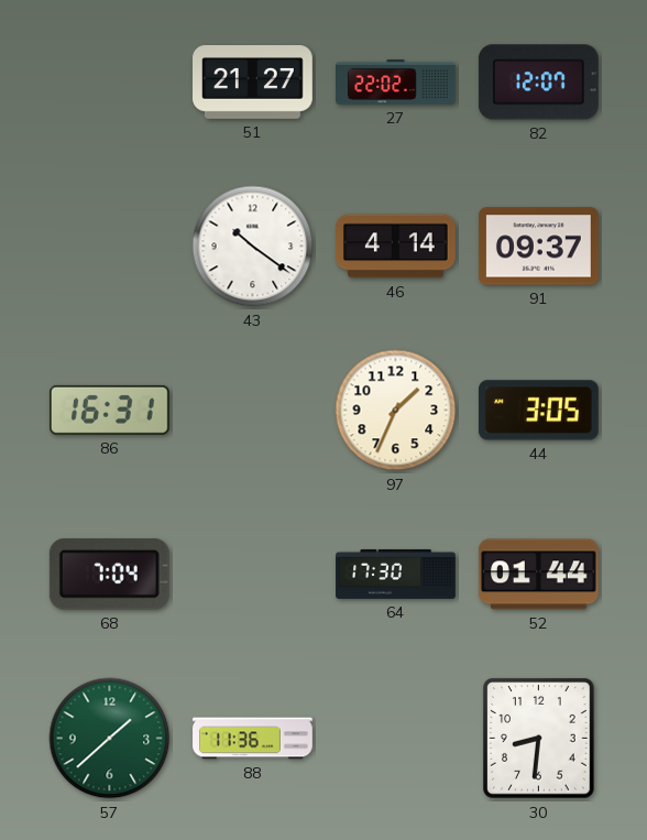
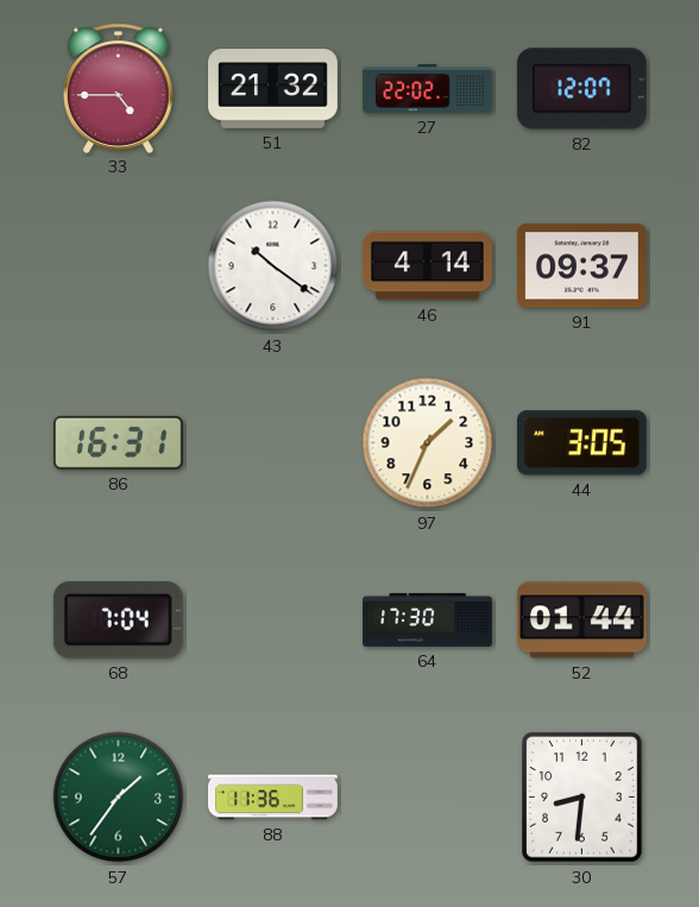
33: none -> 4:45
51: 21:27 -> 21:32
57: 1:38 -> 1:36
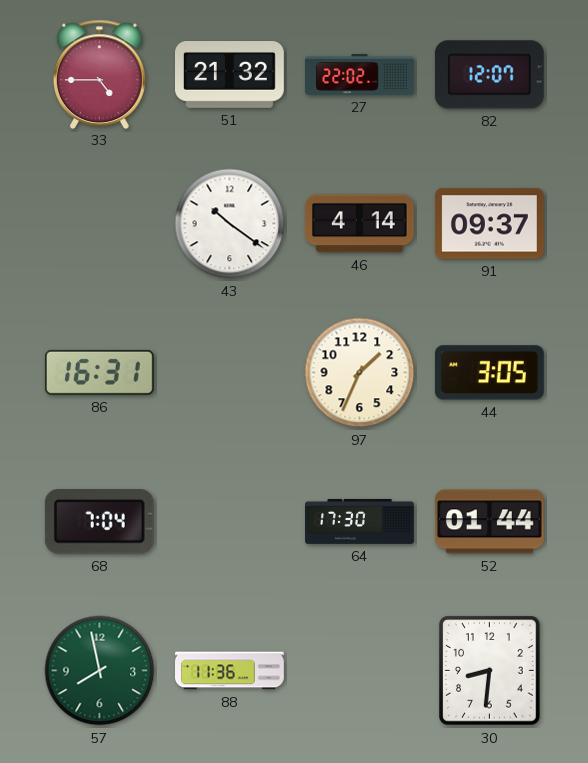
57: 1:36 -> 7:58
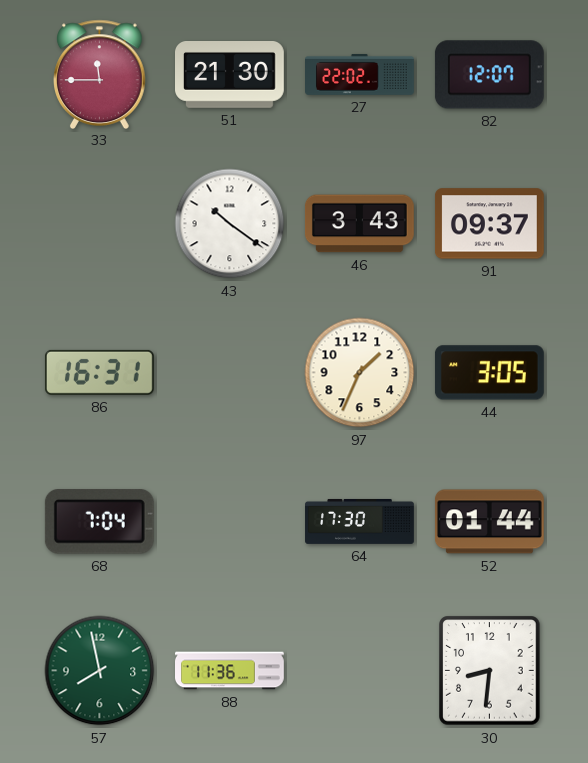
33: 4:45 -> 11:45
51: 21:32 -> 21:30
46: 4:14 -> 3:43
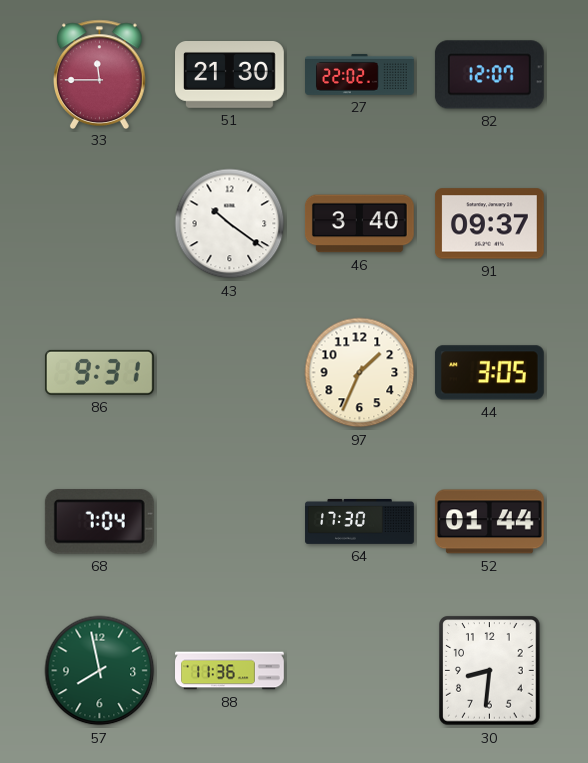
46: 3:43 -> 3:40
86: 16:31 -> 9:31
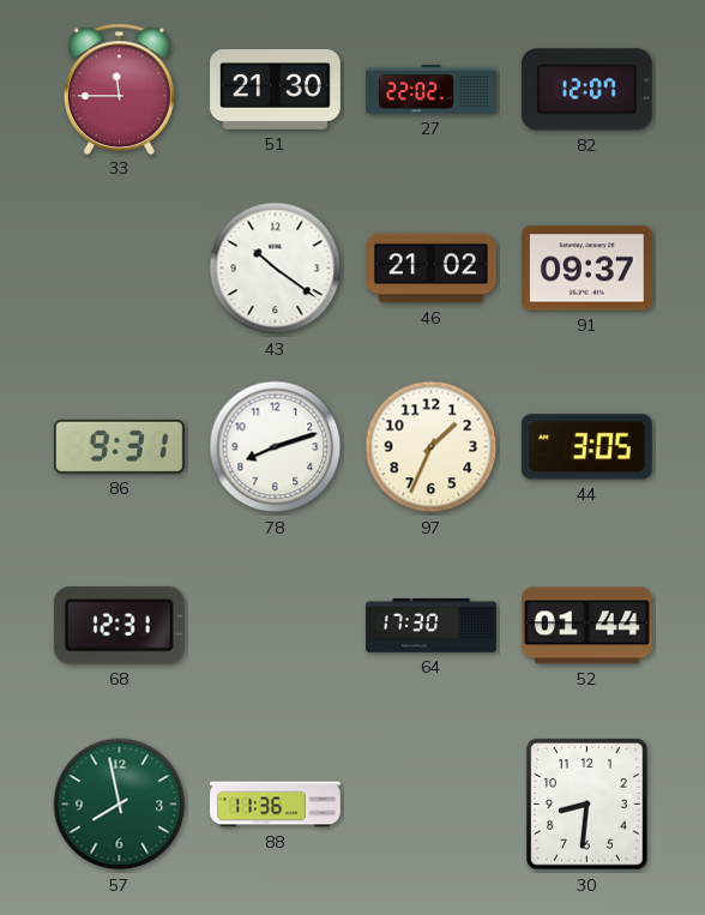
46: 3:40 -> 21:02
78: none -> 8:12
68: 7:04 -> 12:31
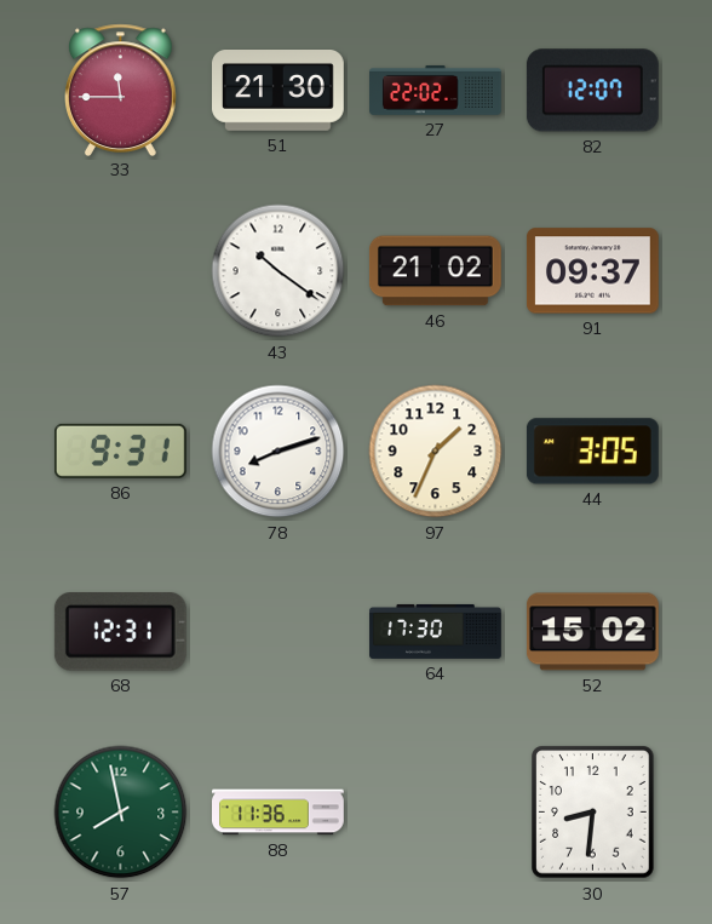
52: 01:44 -> 15:02
